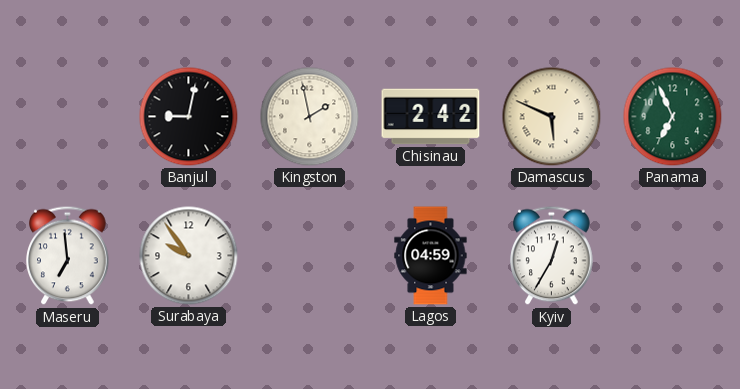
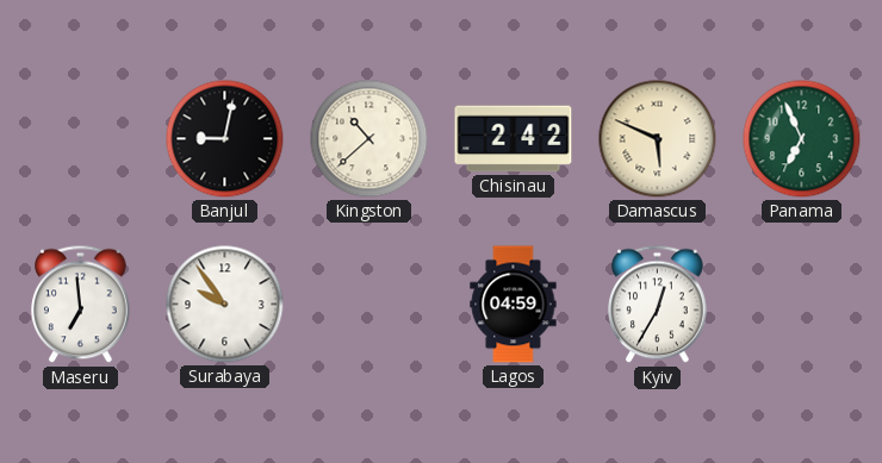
Kingston: 1:58 -> 10:38
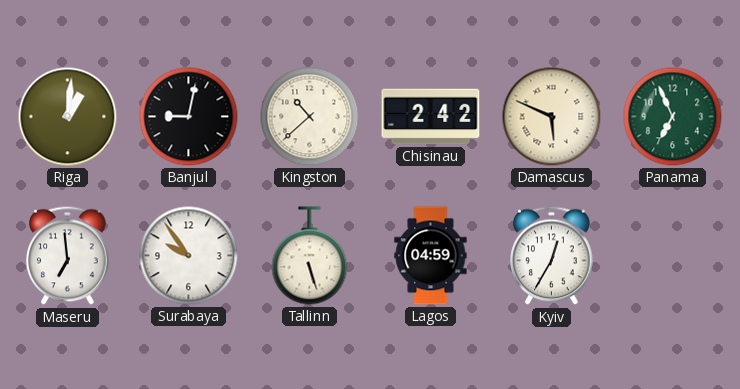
Riga: none -> 1:01
Tallinn: none -> 5:27
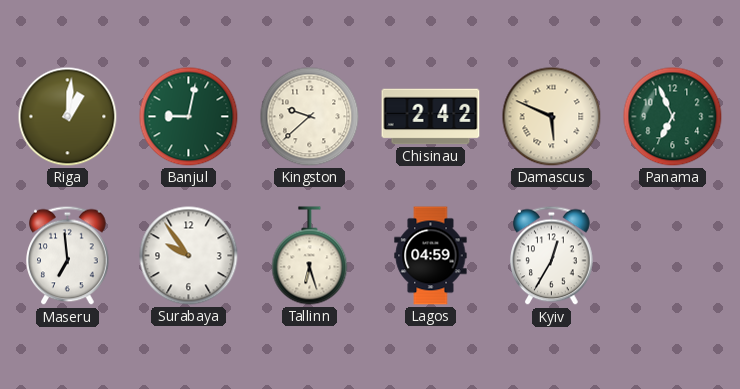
Banjul dial: black -> green
Kingston: 10:38 -> 9:38
Tallinn: 5:27 -> 6:27
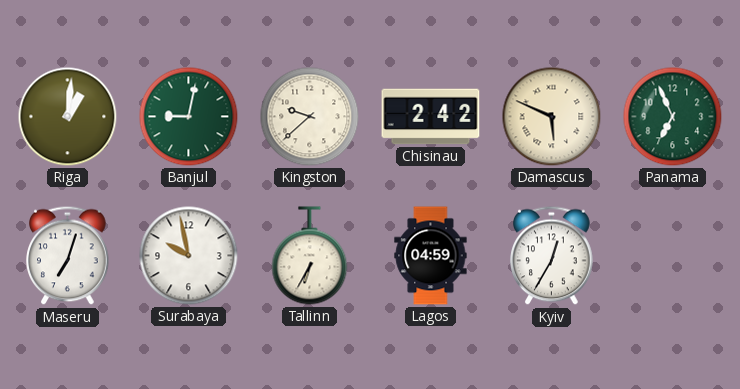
Maseru: 6:59 -> 7:03
Surabaya: 9:54 -> 9:58
Tallinn: 6:27 -> 6:35
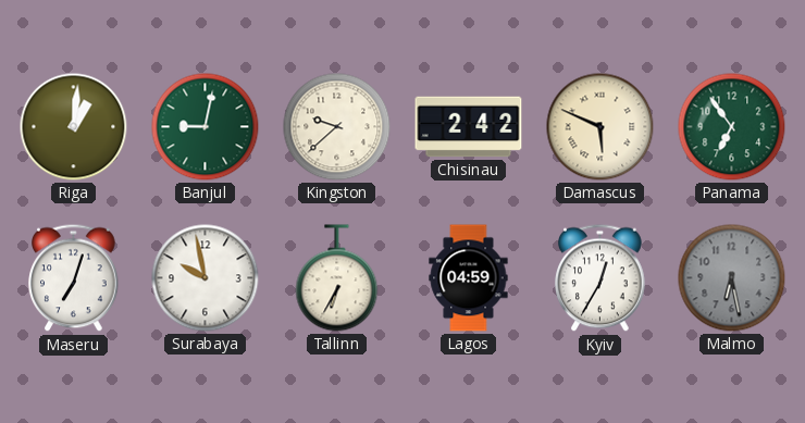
Panama: 6:56 -> 6:54
Malmo: none -> 6:28
